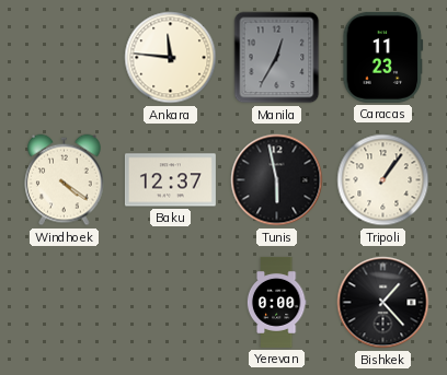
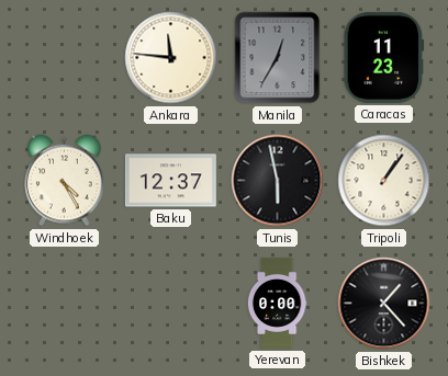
Windhoek: 4:21 -> 4:25
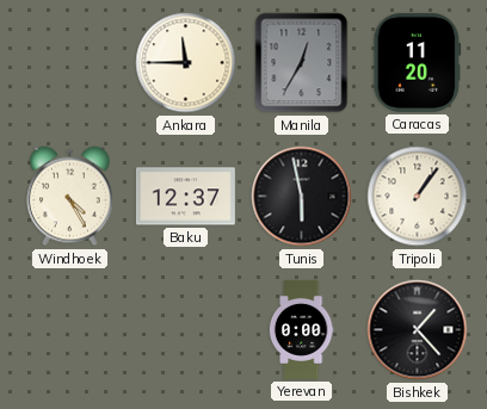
Ankara: 11:46 -> 11:45
Caracas: 11:23 -> 11:20
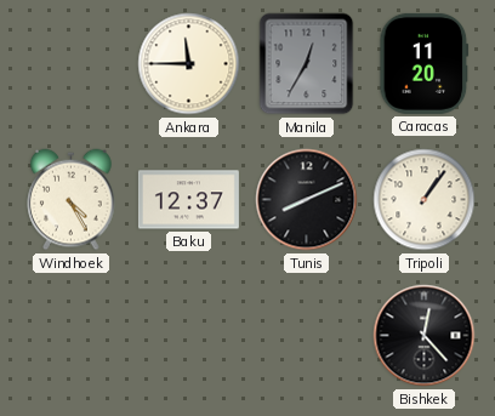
Tunis: 5:58 -> 8:11
Yerevan: 0:00 -> none
Bishkek: 1:23 -> 12:23
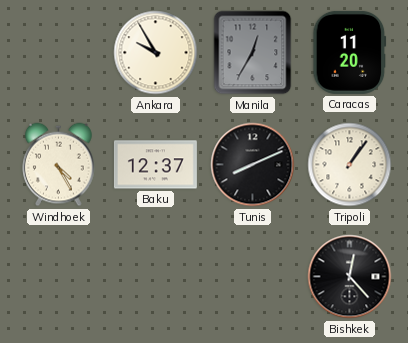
Ankara: 11:45 -> 9:55
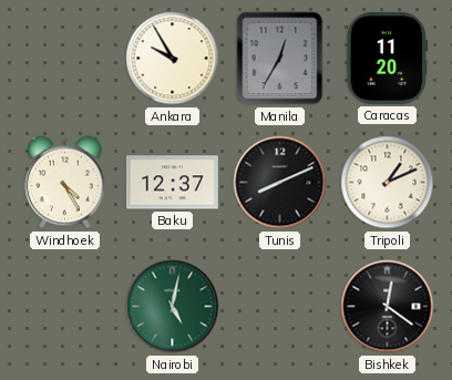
Tripoli: 1:06 -> 1:11
Nairobi: none -> 5:02
Bishkek: 12:23 -> 12:21
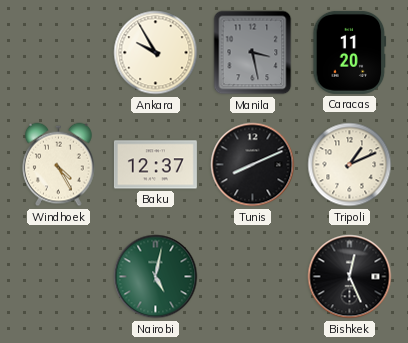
Manila: 12:35 -> 3:28
Bishkek: 12:21 -> 12:26
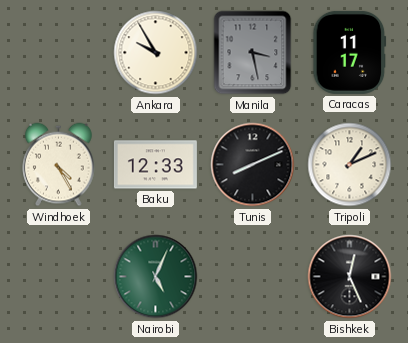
Caracas: 11:20 -> 11:17
Baku: 12:37 -> 12:33
Nairobi: 5:02 -> 5:04
